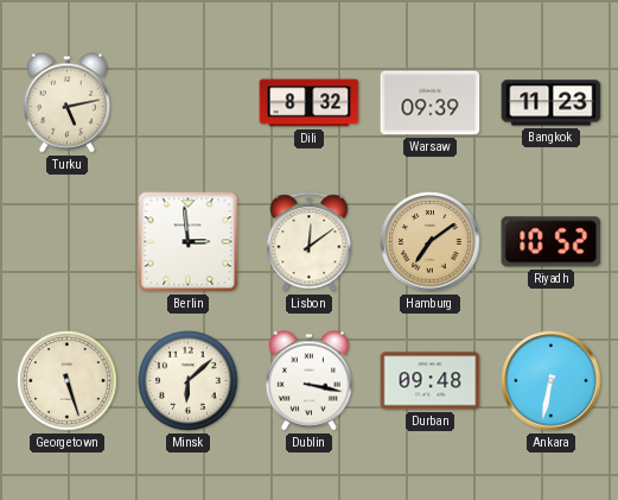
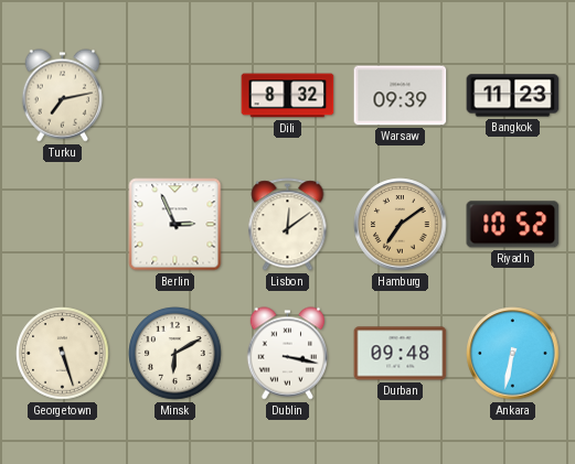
Turku: 5:13 -> 7:13
Berlin: 2:59 -> 2:56
Minsk: 6:08 -> 6:10
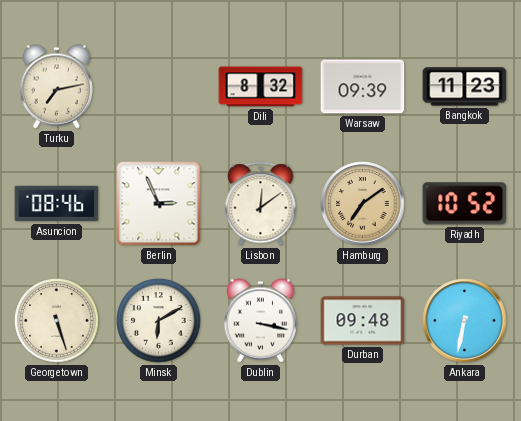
Asuncion: none -> 08:46
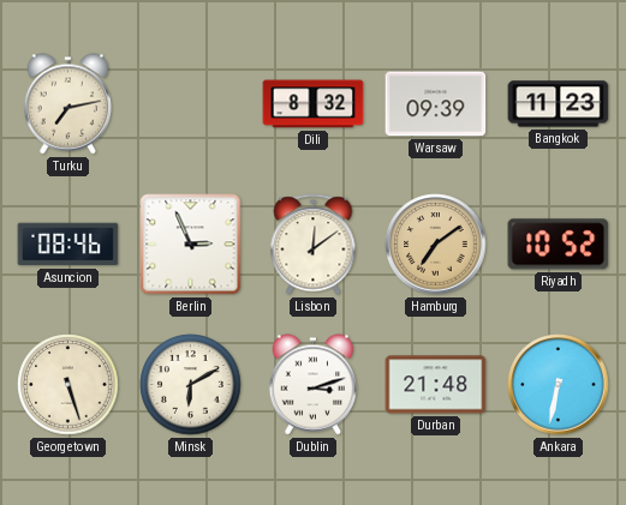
Dublin: 3:17 -> 3:12
Durban: 09:48 -> 21:48
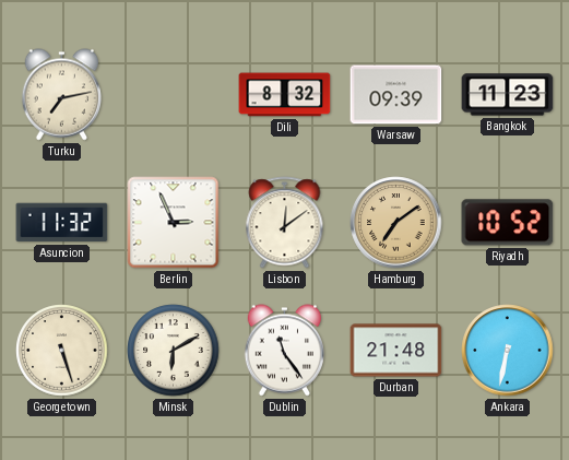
Asuncion: 08:46 -> 11:32
Dublin: 3:12 -> 11:24
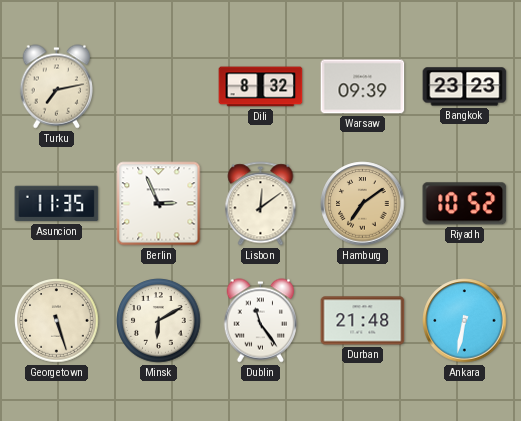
Bangkok: 11:23 -> 23:23
Asuncion: 11:32 -> 11:35
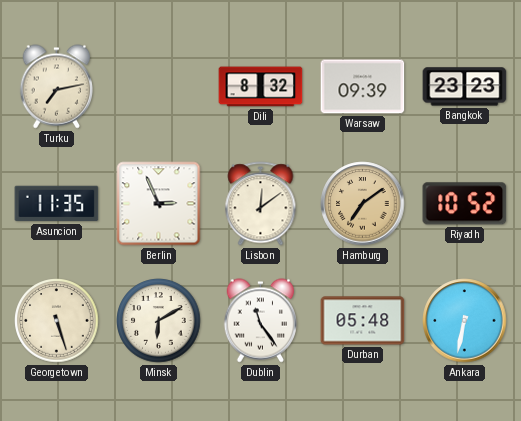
Durban: 21:48 -> 05:48
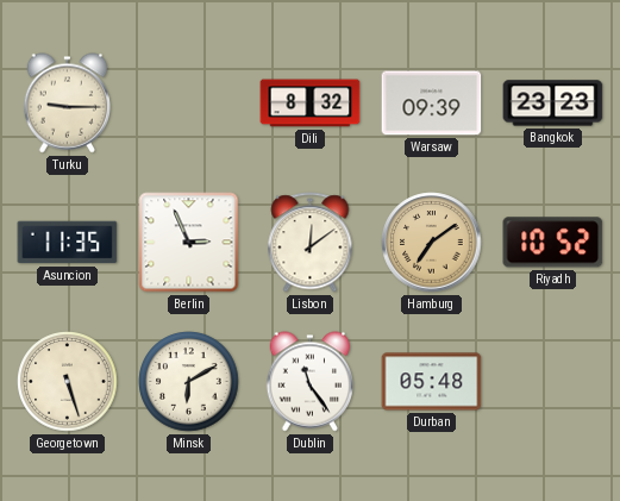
Turku: 7:13 -> 9:15
Ankara: 6:32 -> none
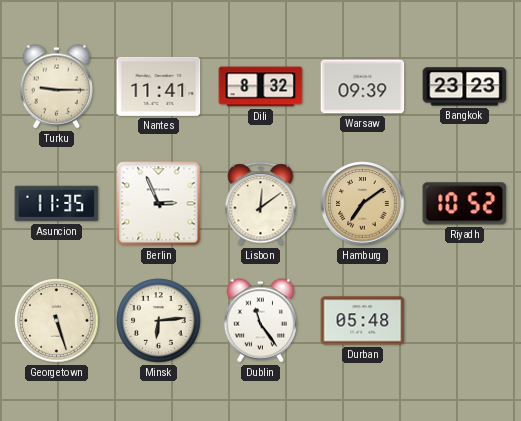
Nantes: none -> 11:41
Minsk: 6:10 -> 6:14
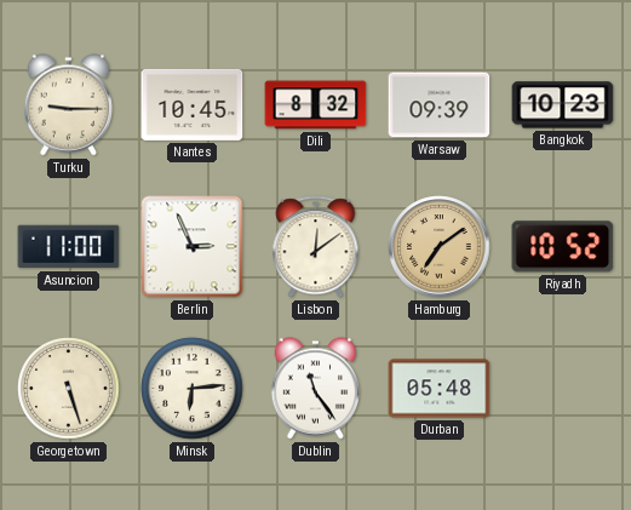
Nantes: 11:41 -> 10:45
Bangkok: 23:23 -> 10:23
Asuncion: 11:35 -> 11:00
